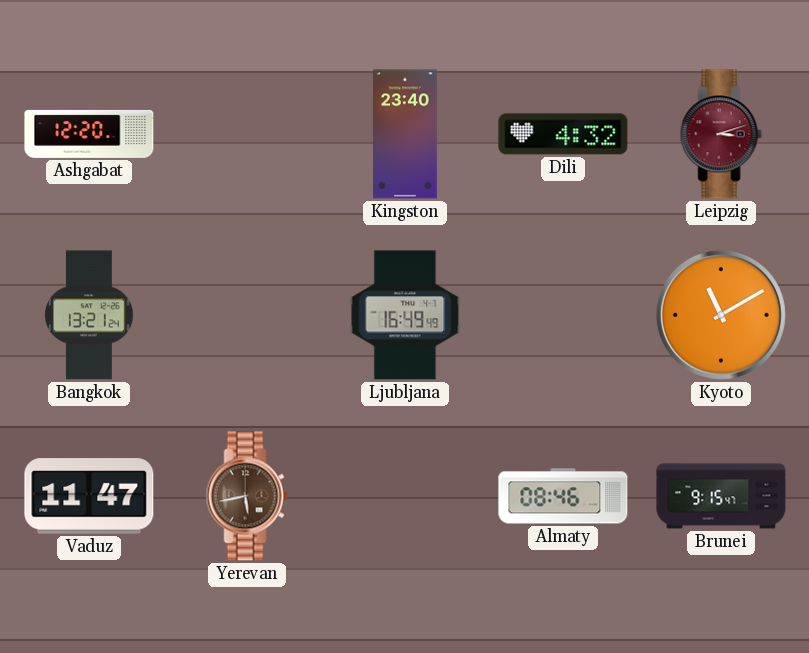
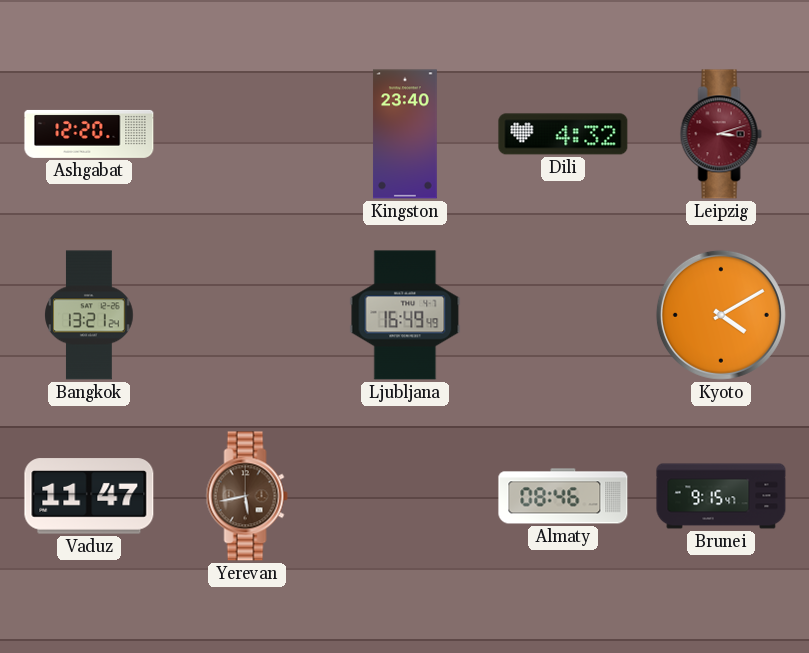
Kyoto: 11:10 -> 4:10
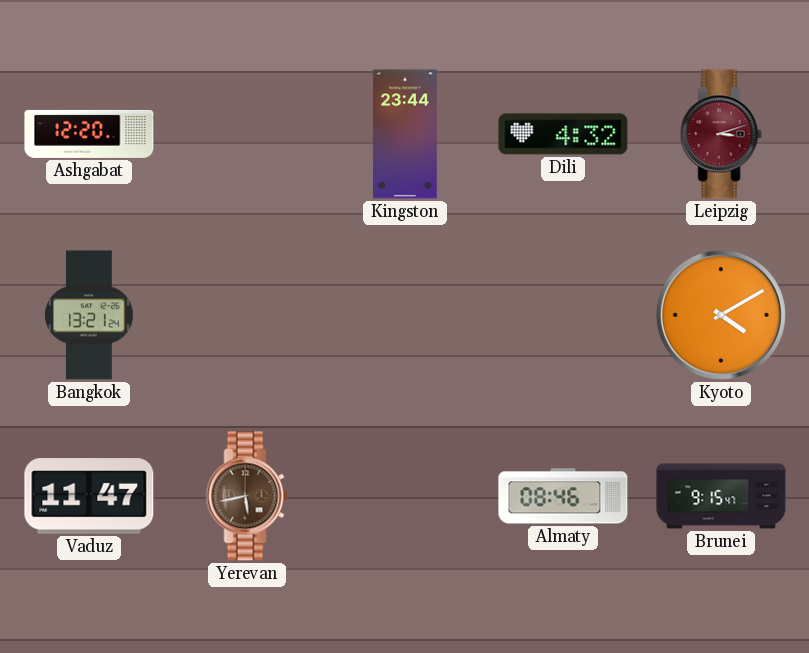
Kingston: 23:40 -> 23:44
Ljubljana: 16:49 -> none
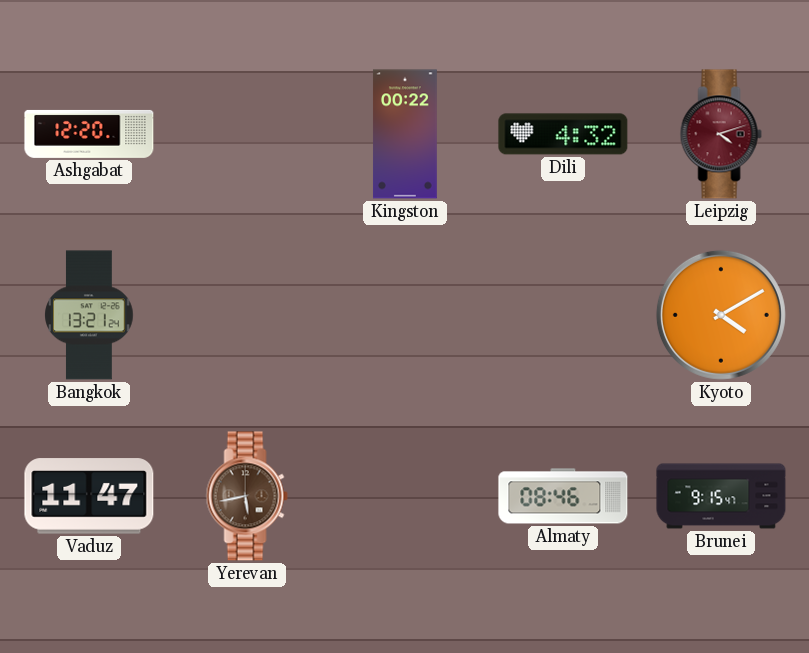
Kingston: 23:44 -> 00:22
Leipzig: 3:12 -> 4:12
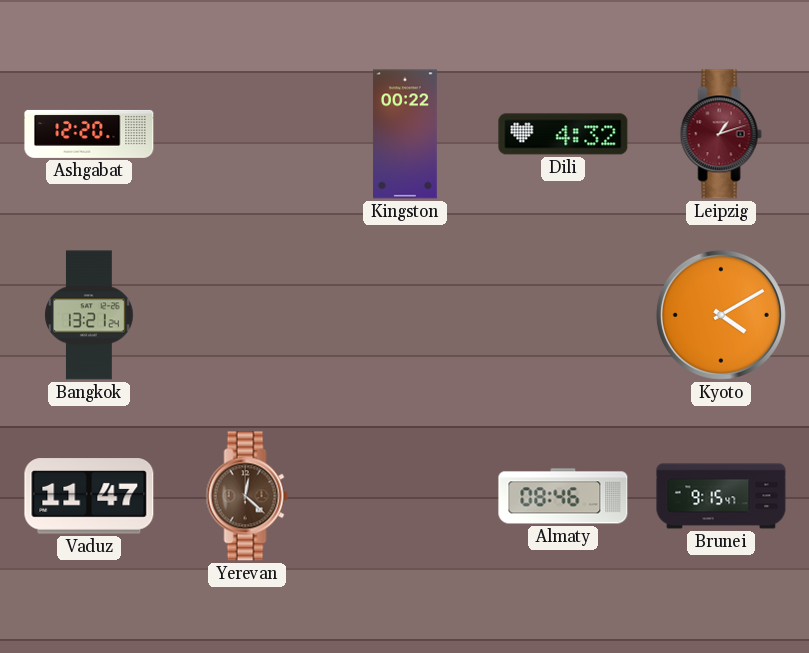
Leipzig: 4:12 -> 1:12
Yerevan: 5:43 -> 12:22
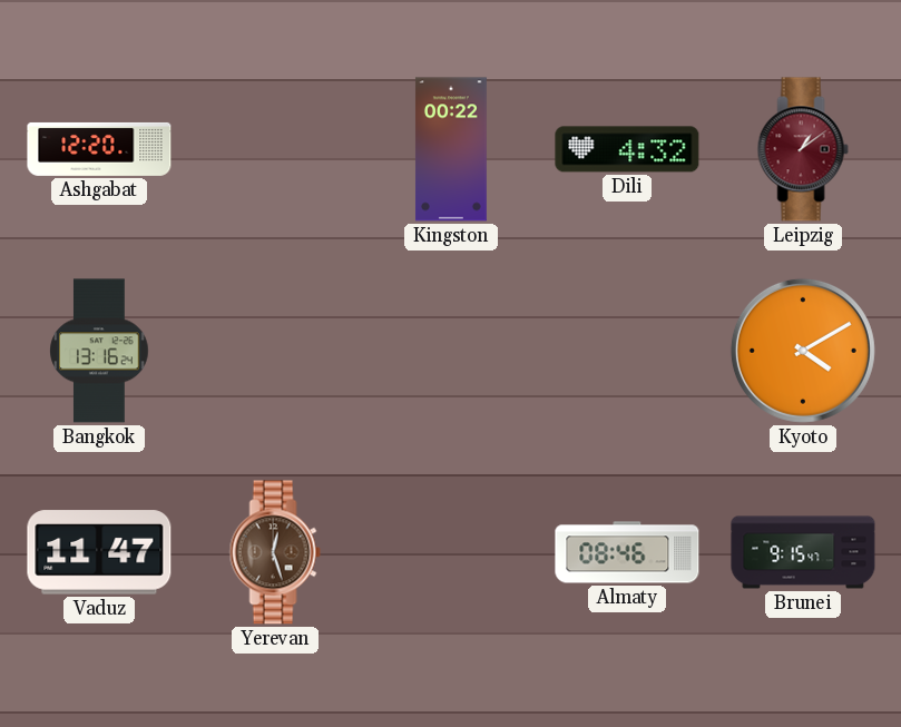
Leipzig: 1:12 -> 1:09
Bangkok: 13:21 -> 13:16
Yerevan: 12:22 -> 12:27
